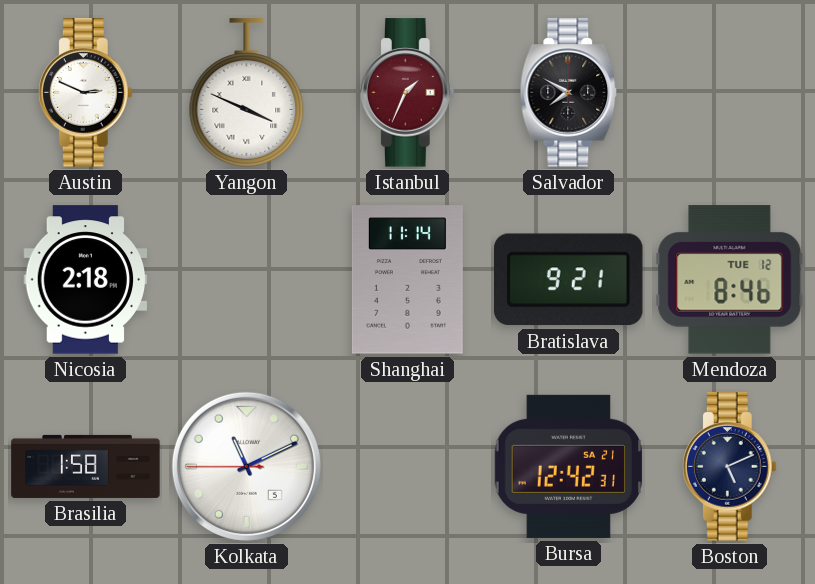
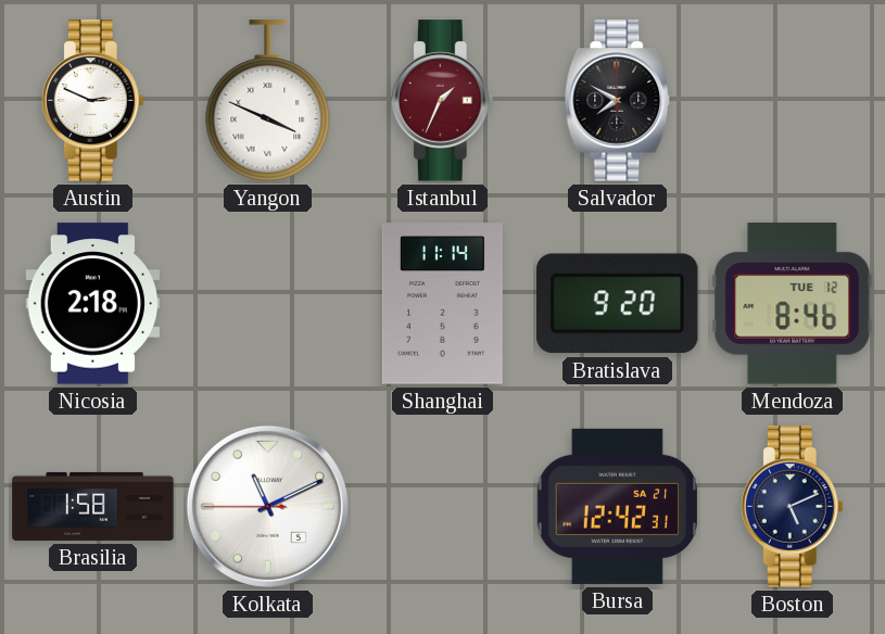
Bratislava: 9:21 -> 9:20
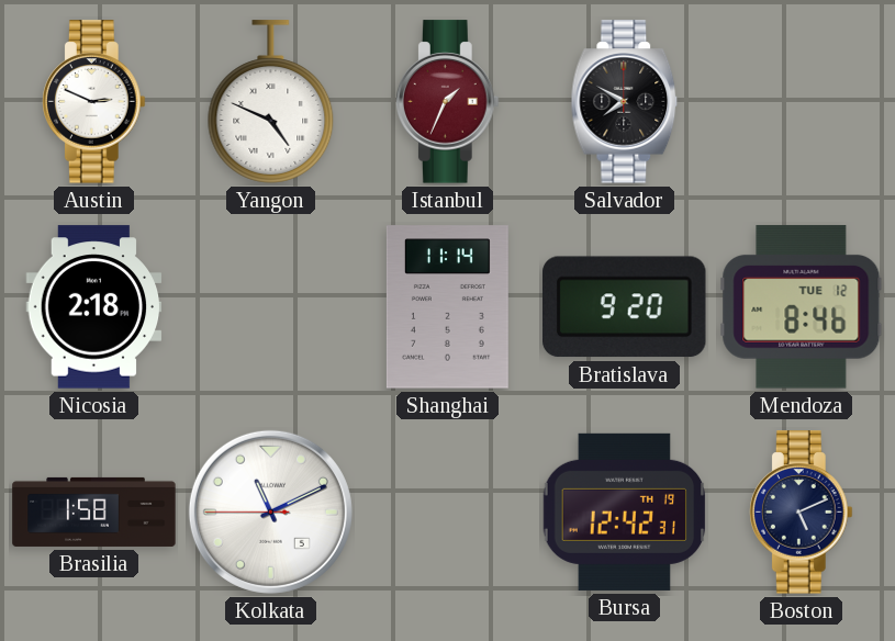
Yangon: 3:49 -> 4:49
Bursa date: SA 21 -> TH 19
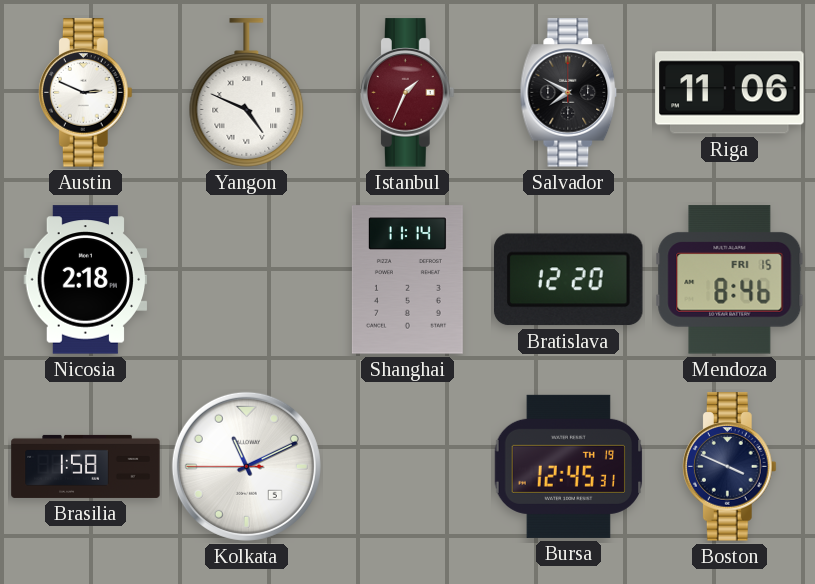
Riga: none -> 11:06
Bratislava: 9:20 -> 12:20
Mendoza date: TUE 12 -> FRI 15
Bursa: 12:42 -> 12:45
Boston: 5:11 -> 3:49
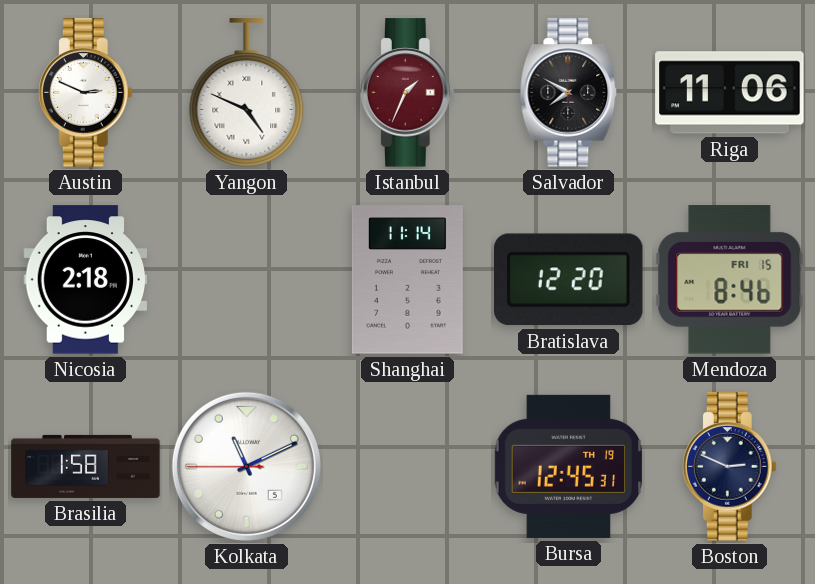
Boston: 3:49 -> 2:49
